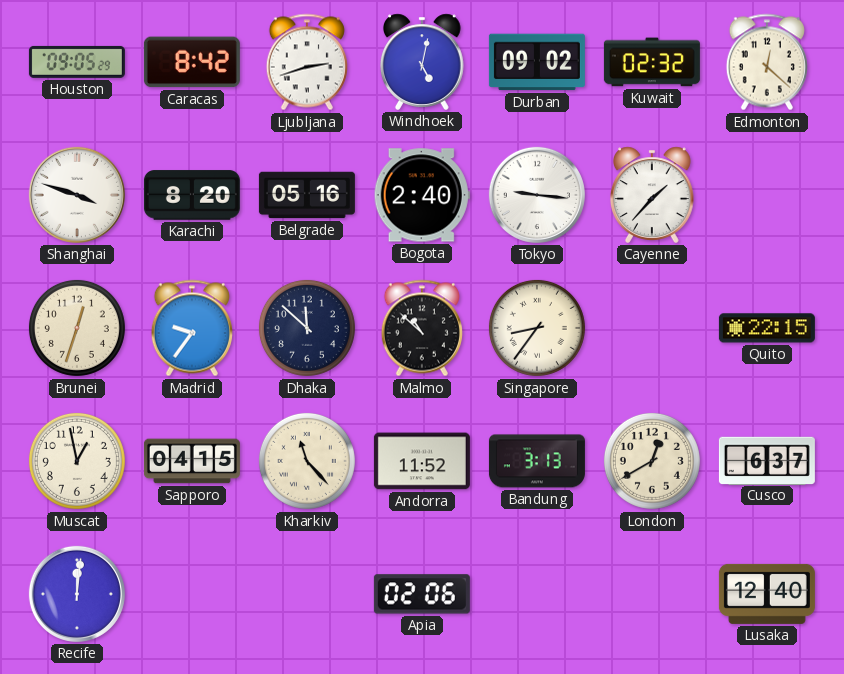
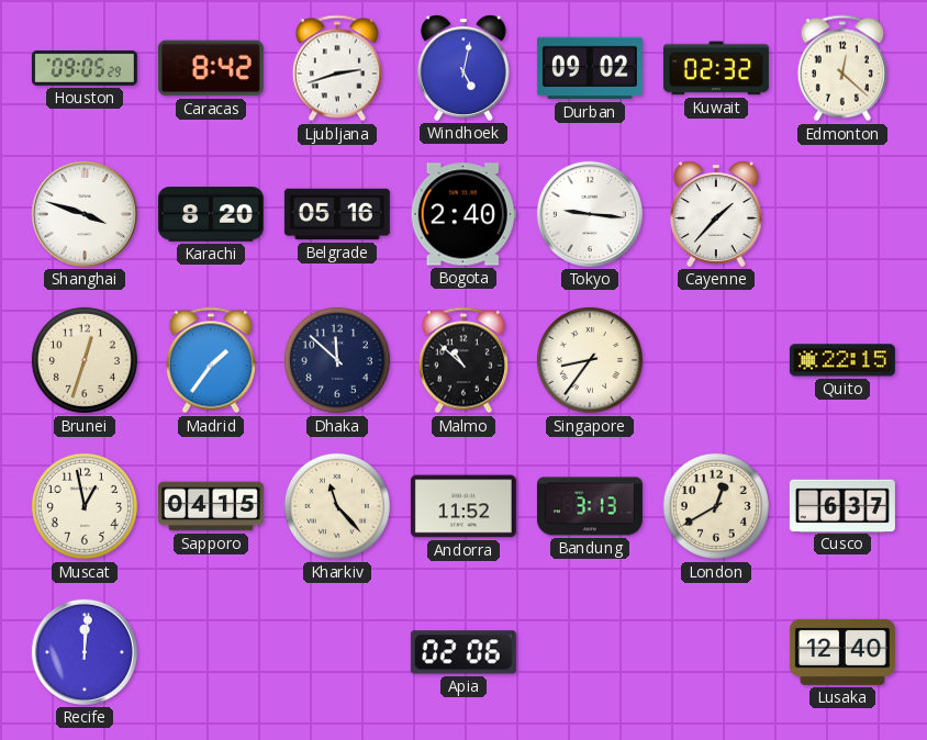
Madrid: 9:36 -> 1:36
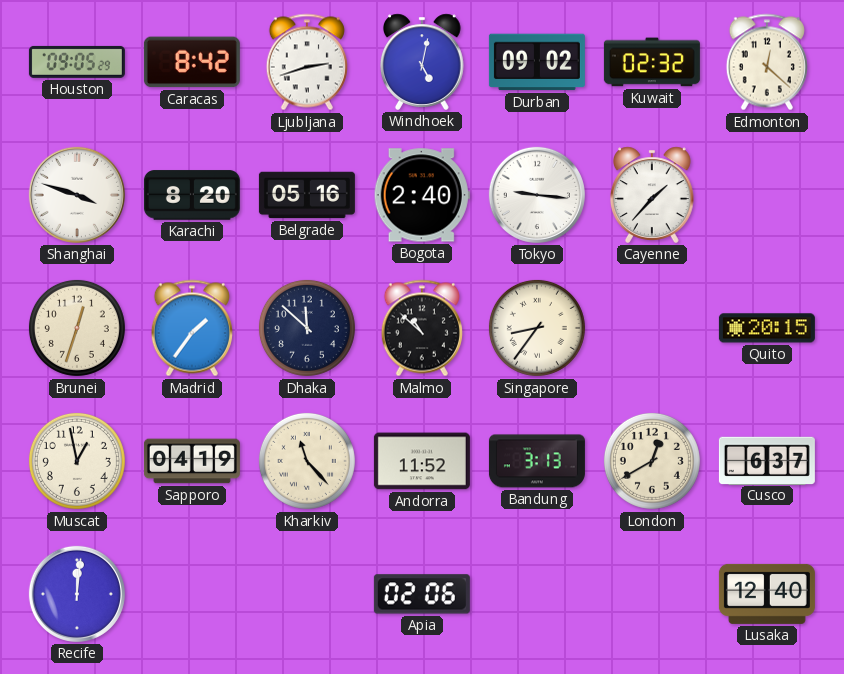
Quito: 22:15 -> 20:15
Sapporo: 04:15 -> 04:19
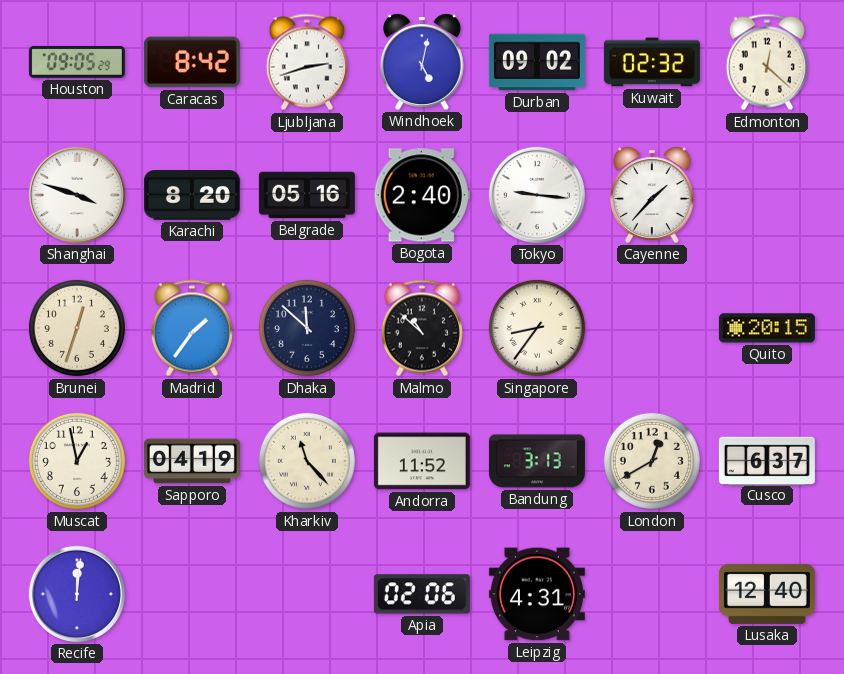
Leipzig: none -> 4:31
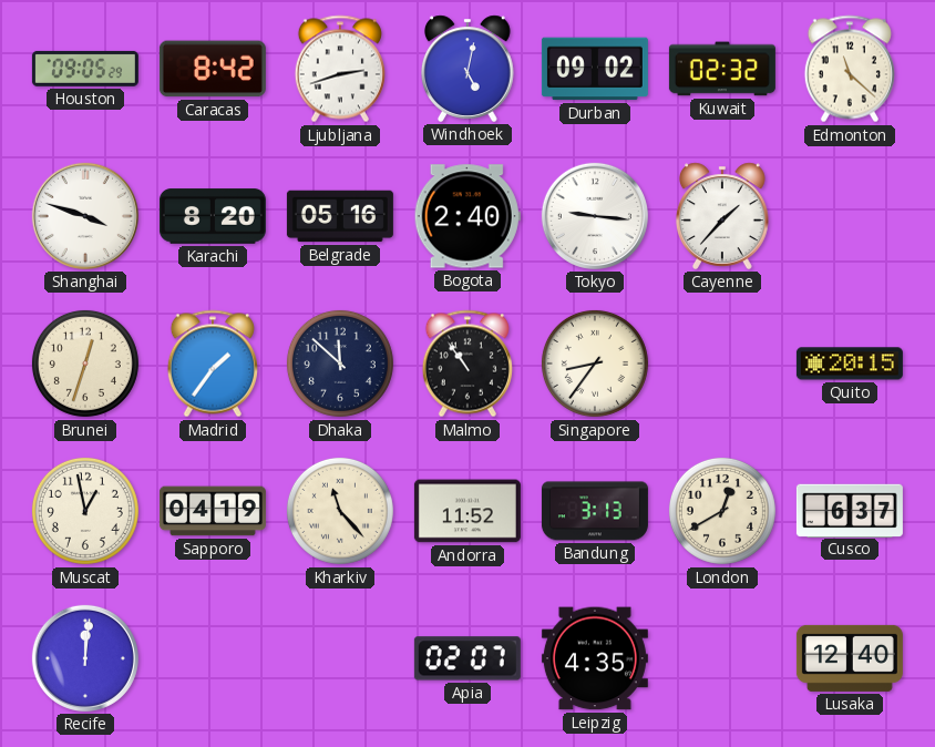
Edmonton: 12:22 -> 11:22
Malmo: 10:52 -> 10:54
Apia: 02:06 -> 02:07
Leipzig: 4:31 -> 4:35
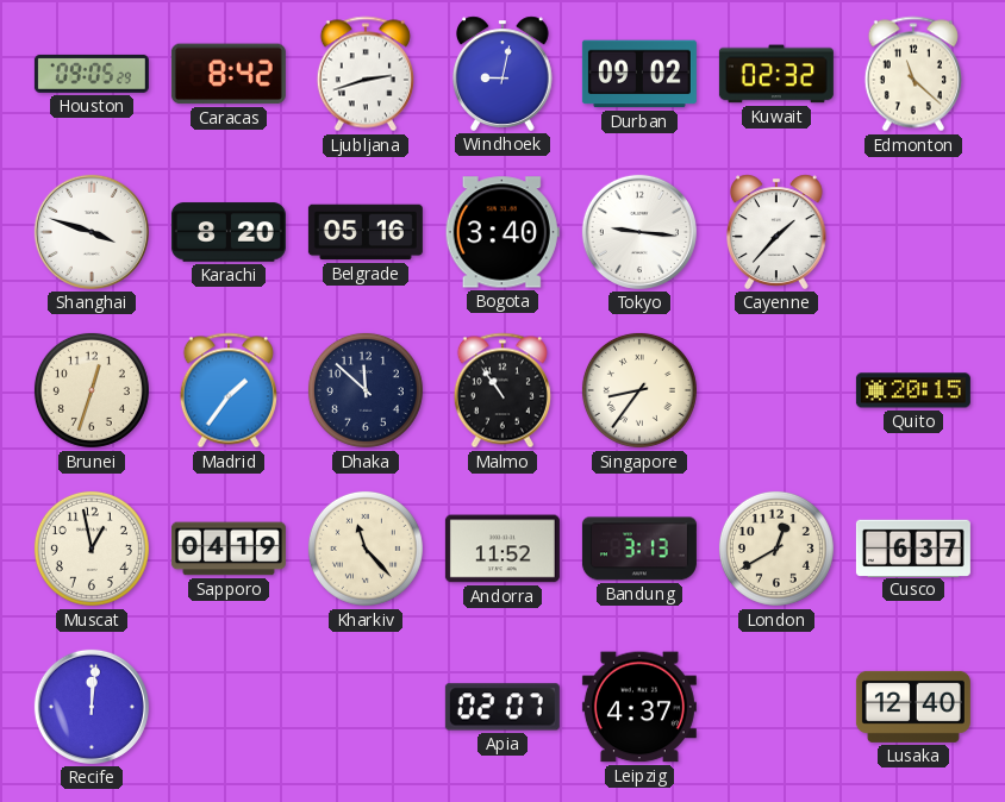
Windhoek: 5:02 -> 9:02
Bogota: 2:40 -> 3:40
Leipzig: 4:35 -> 4:37
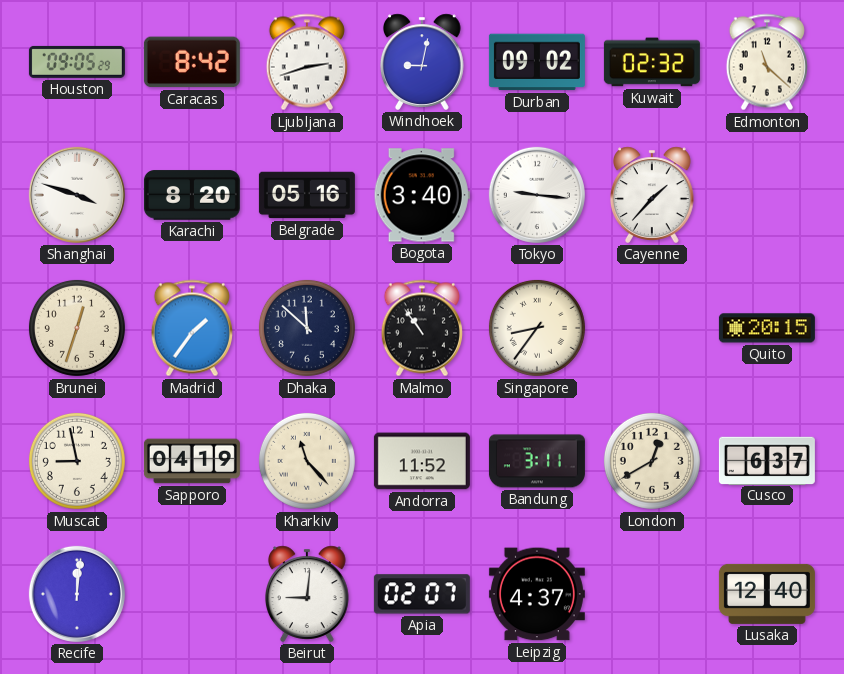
Muscat: 12:58 -> 8:58
Bandung: 3:13 -> 3:11
Beirut: none -> 9:01
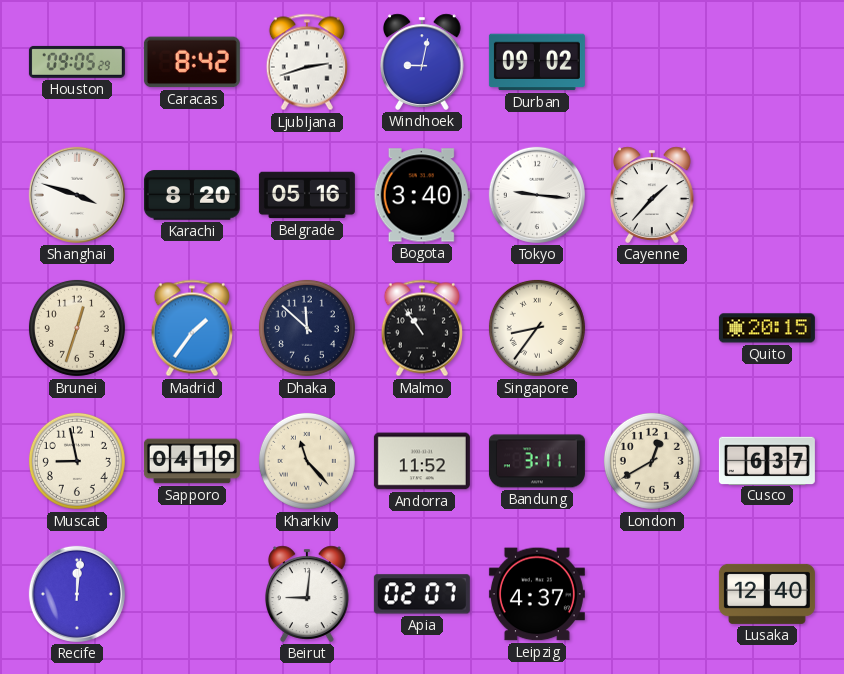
Kuwait: 02:32 -> none
Edmonton: 11:22 -> none
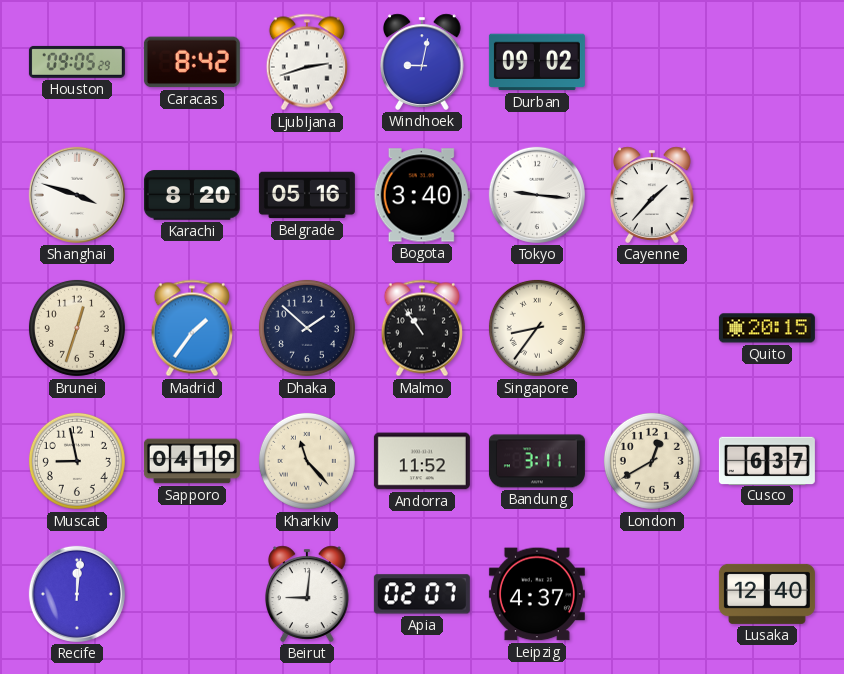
Dhaka: 11:52 -> 1:52
